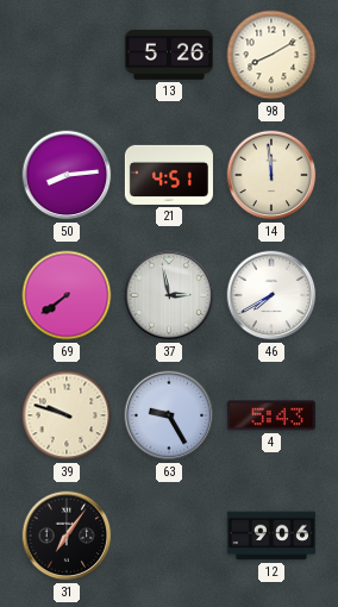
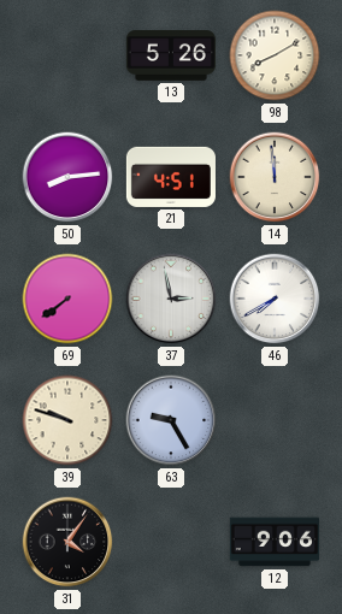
4: 5:43 -> none
31: 7:06 -> 4:06
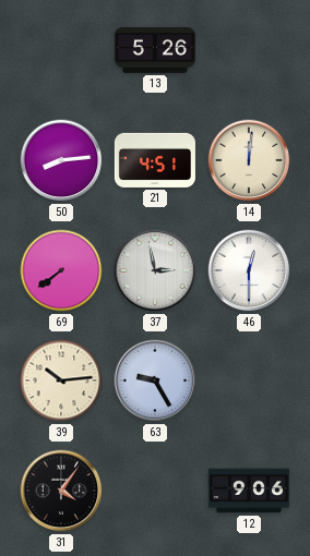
98: 8:10 -> none
14: 11:59 -> 12:01
46: 7:40 -> 12:30
39: 9:48 -> 10:14
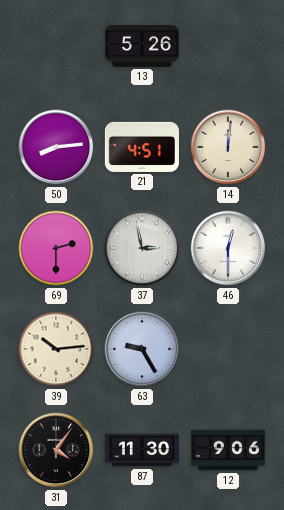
69: 7:39 -> 2:30
87: none -> 11:30
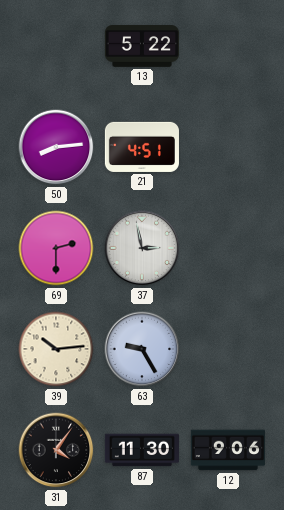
13: 5:26 -> 5:22
14: 12:01 -> none
46: 12:30 -> none
